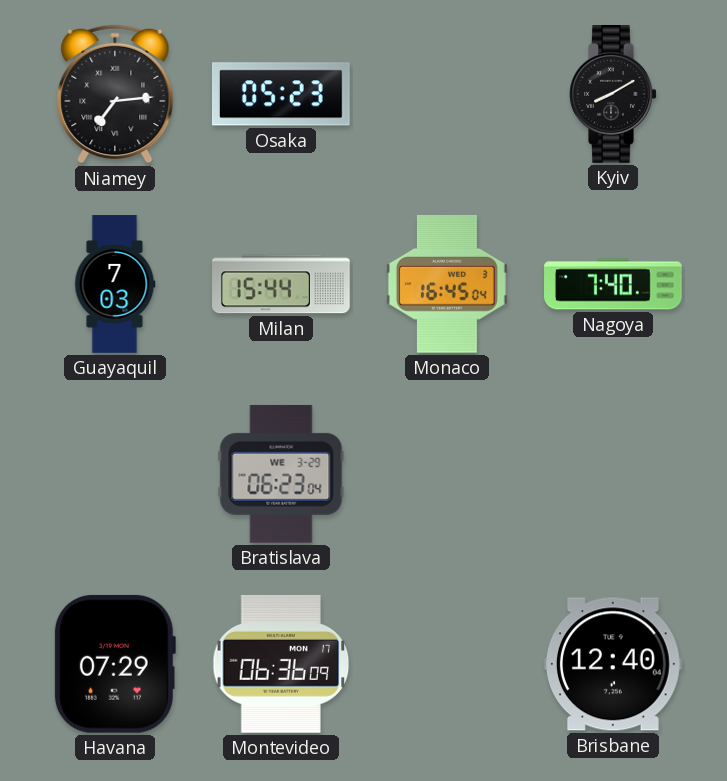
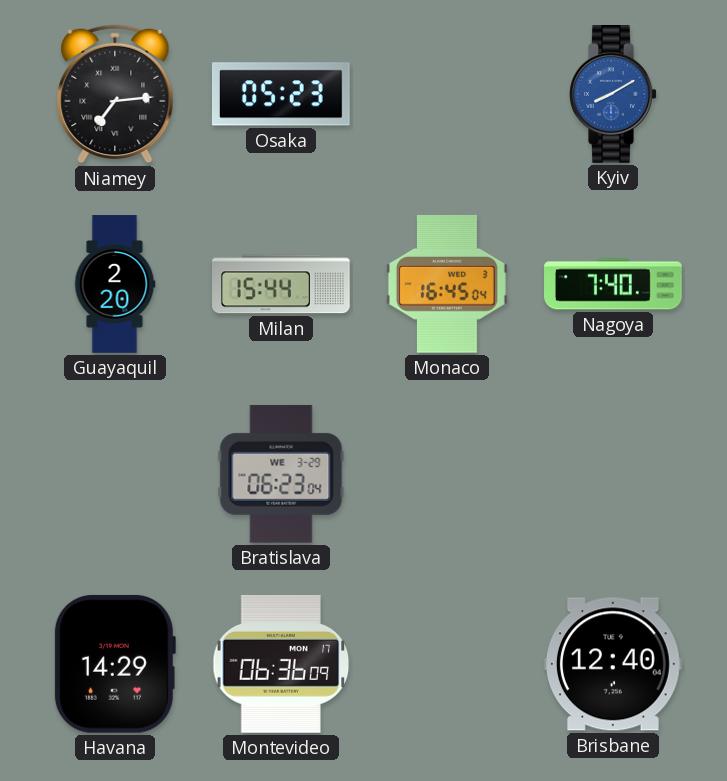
Kyiv dial: black -> blue
Guayaquil: 7:03 -> 2:20
Havana: 07:29 -> 14:29
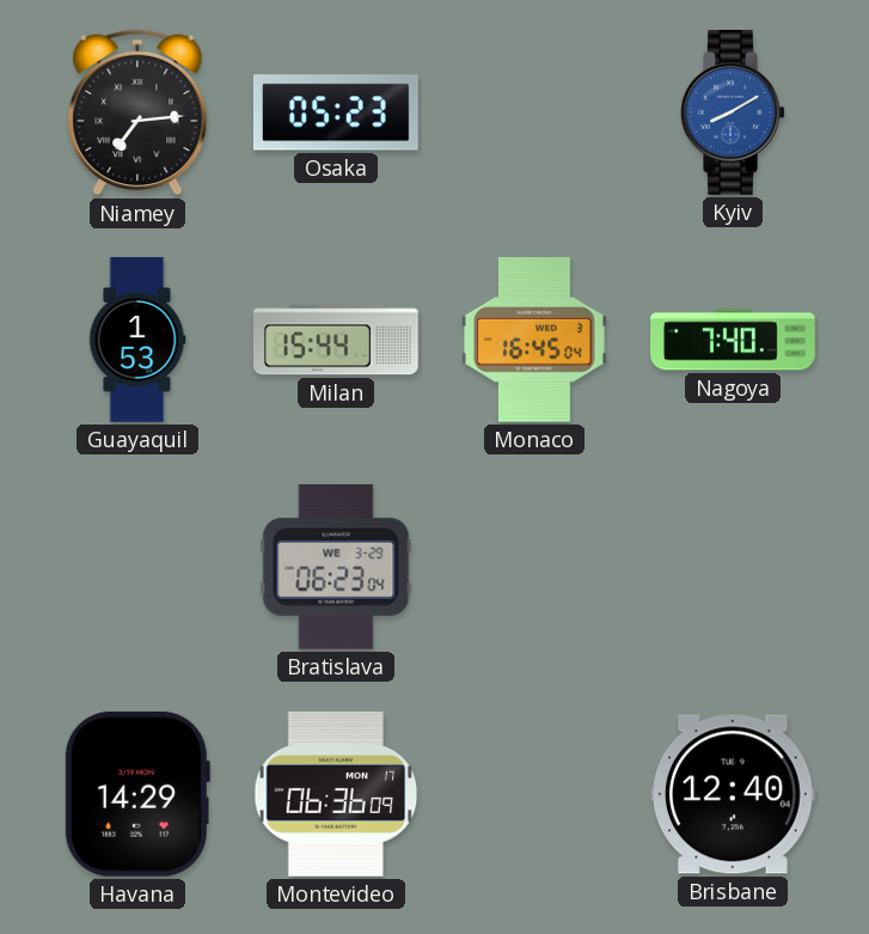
Guayaquil: 2:20 -> 1:53
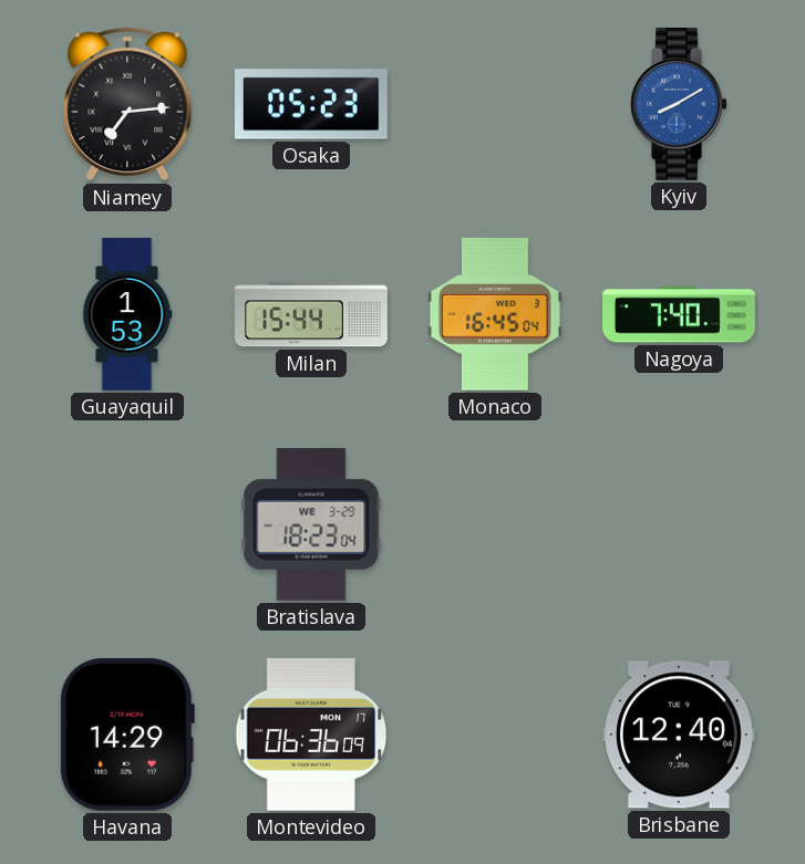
Bratislava: 06:23 -> 18:23
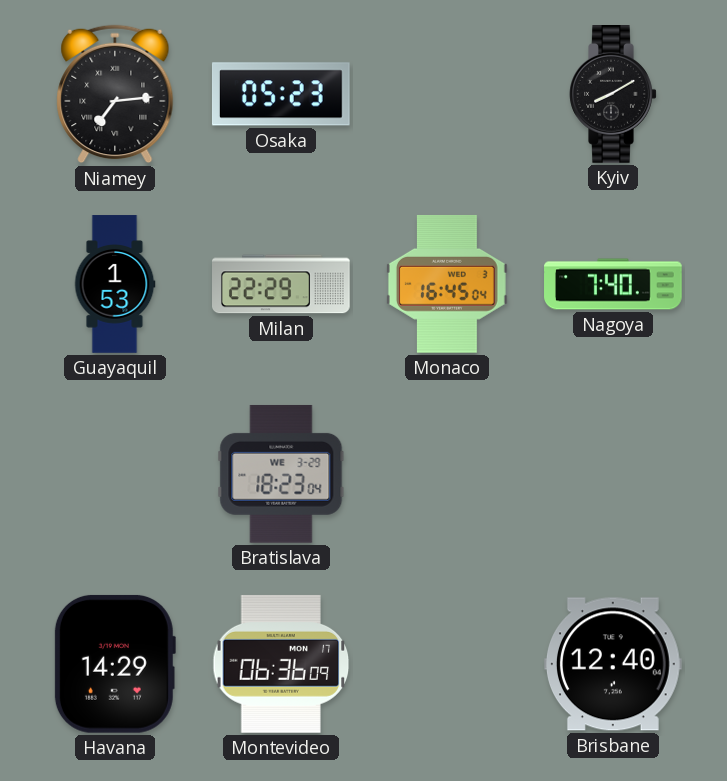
Kyiv dial: blue -> black
Milan: 15:44 -> 22:29
